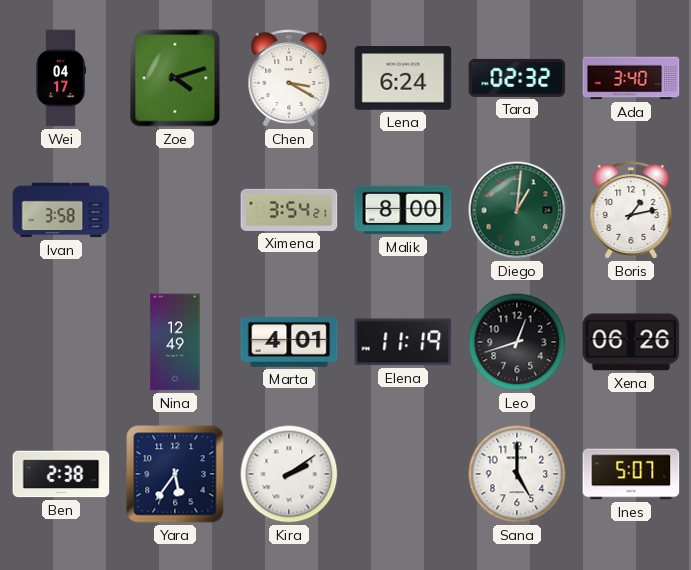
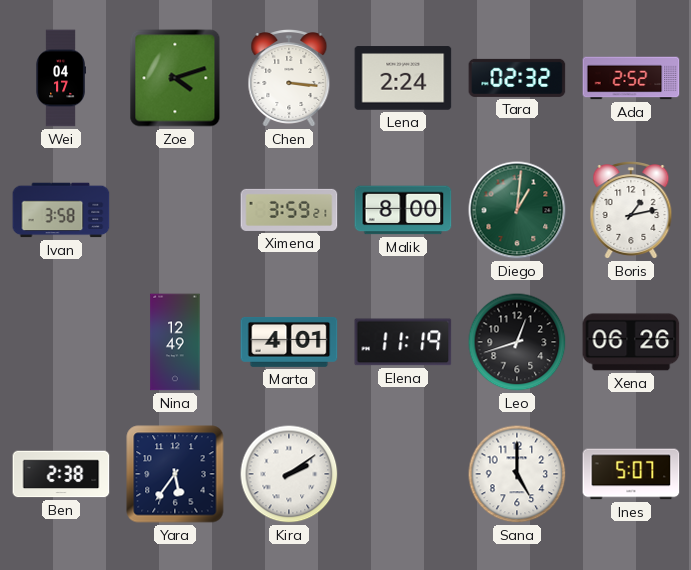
Chen: 3:20 -> 3:16
Lena: 6:24 -> 2:24
Ada: 3:40 -> 2:52
Ximena: 3:54 -> 3:59
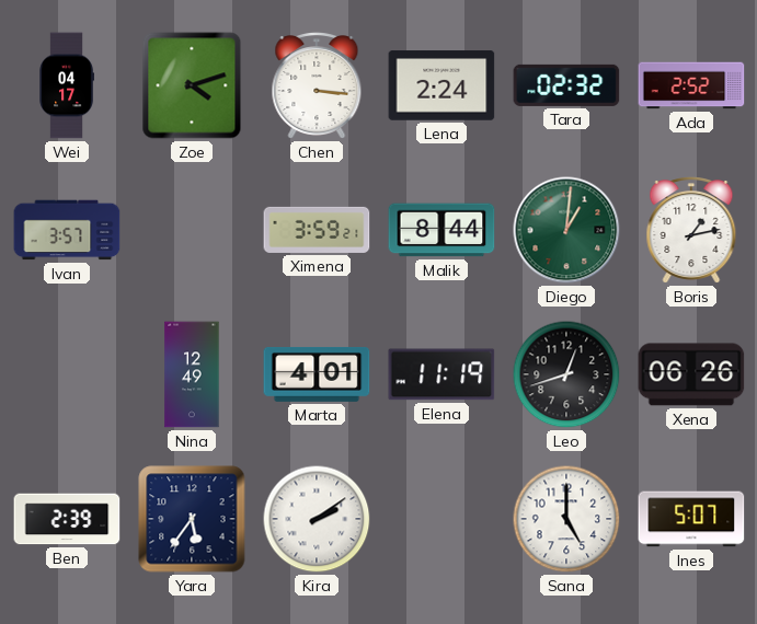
Ivan: 3:58 -> 3:57
Malik: 8:00 -> 8:44
Ben: 2:38 -> 2:39
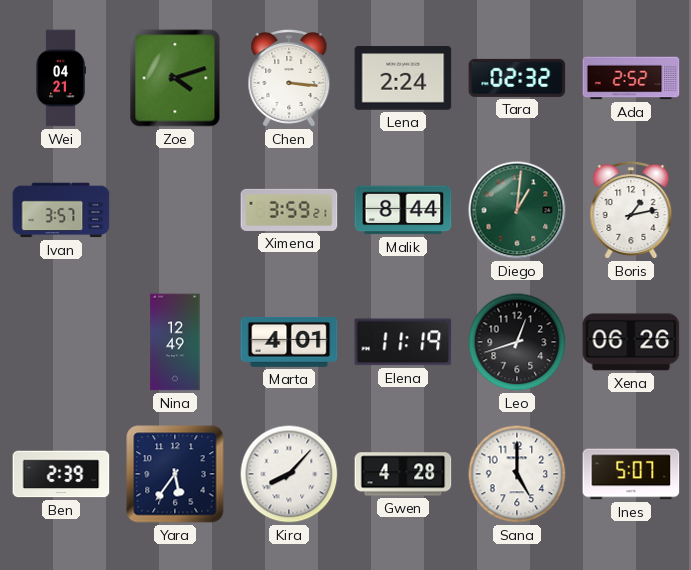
Wei: 04:17 -> 04:21
Kira: 2:09 -> 8:07
Gwen: none -> 4:28
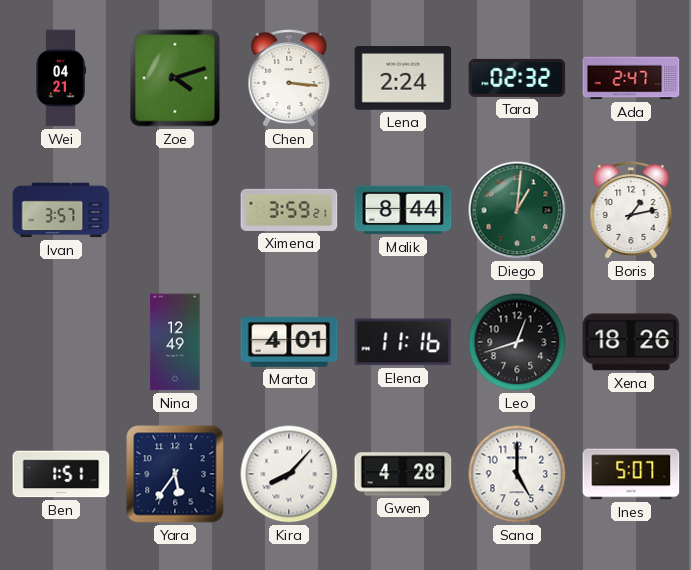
Ada: 2:52 -> 2:47
Elena: 11:19 -> 11:16
Xena: 06:26 -> 18:26
Ben: 2:39 -> 1:51
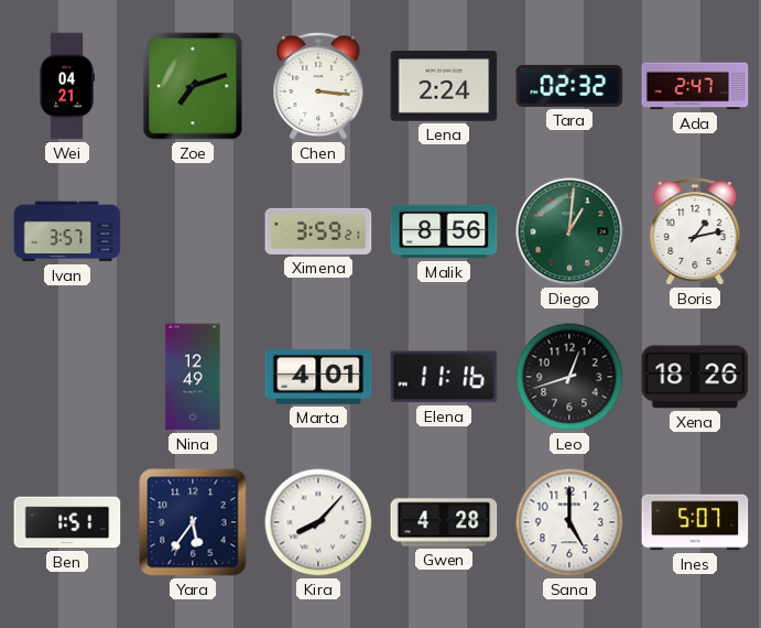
Zoe: 4:12 -> 7:12
Malik: 8:44 -> 8:56
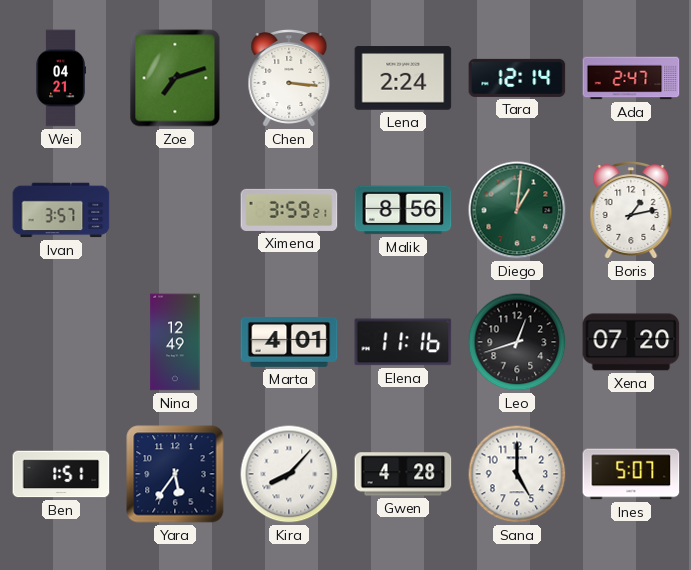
Tara: 02:32 -> 12:14
Xena: 18:26 -> 07:20
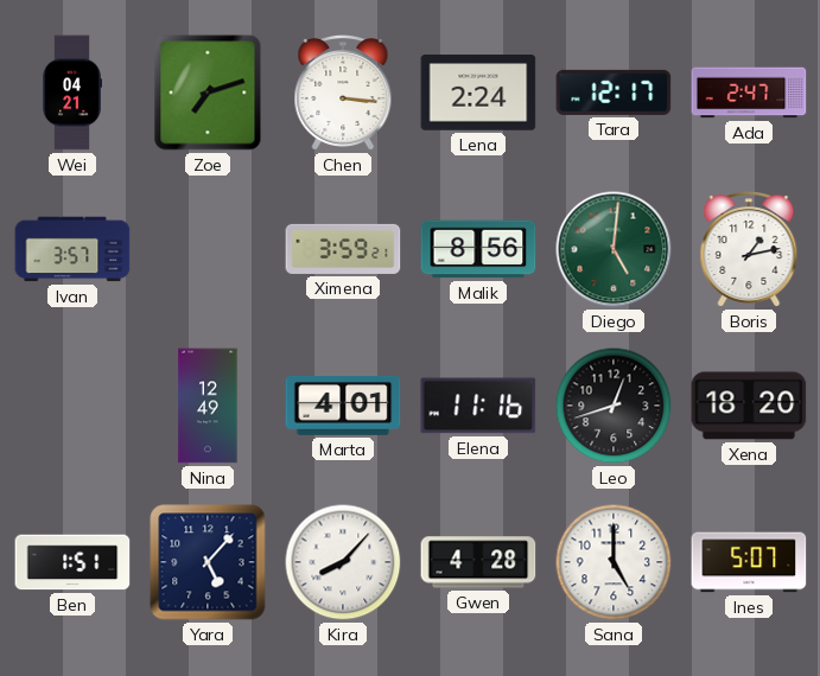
Tara: 12:14 -> 12:17
Diego: 1:01 -> 5:01
Xena: 07:20 -> 18:20
Yara: 5:36 -> 5:07
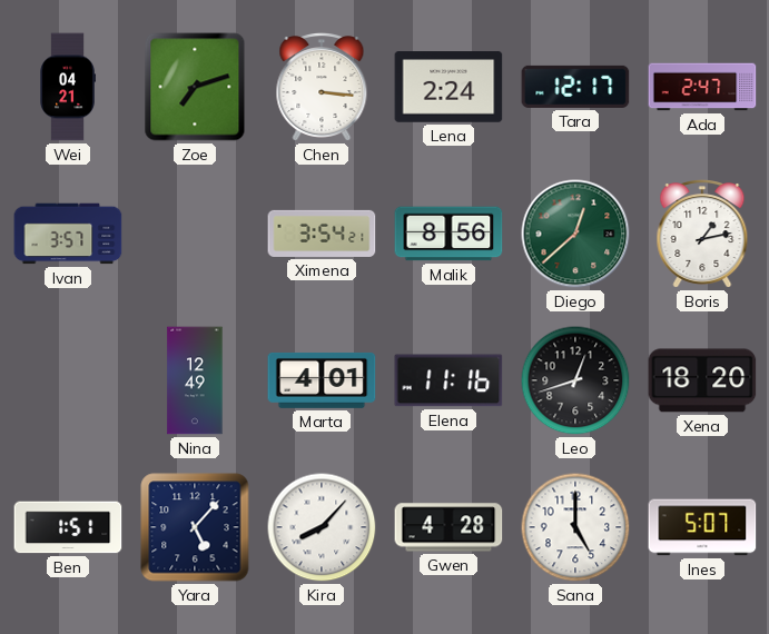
Ximena: 3:59 -> 3:54
Diego: 5:01 -> 12:38
